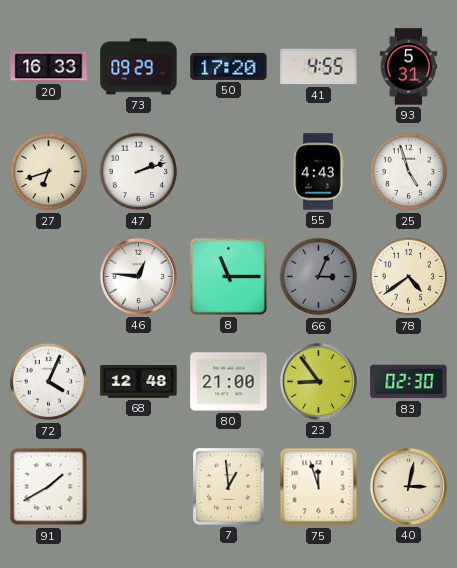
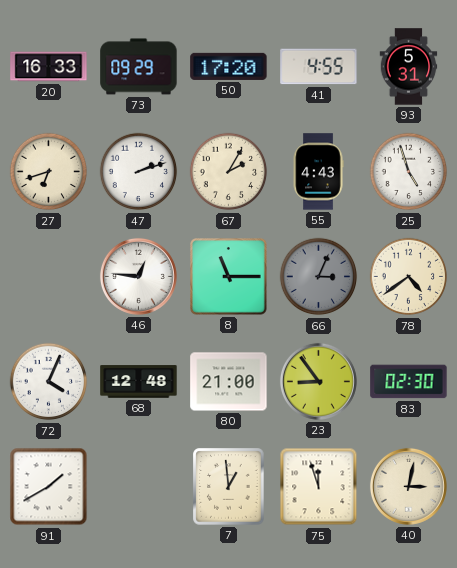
67: none -> 2:05
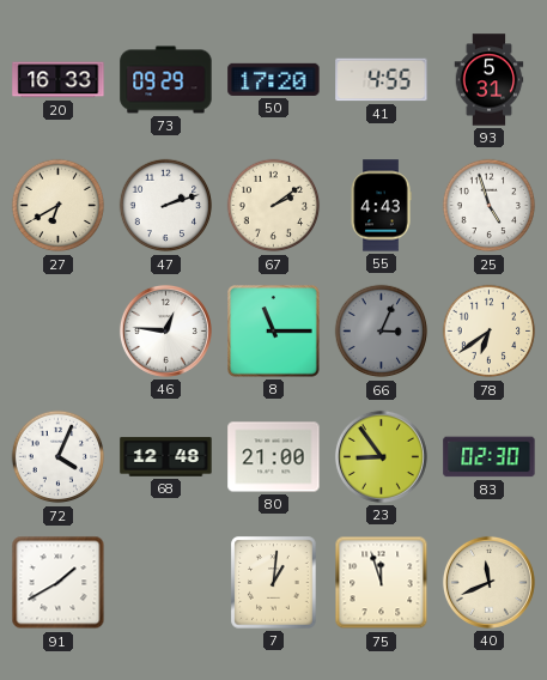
27: 6:42 -> 6:40
67: 2:05 -> 2:09
78: 4:39 -> 6:39
7: 12:59 -> 1:01
40: 3:02 -> 11:41
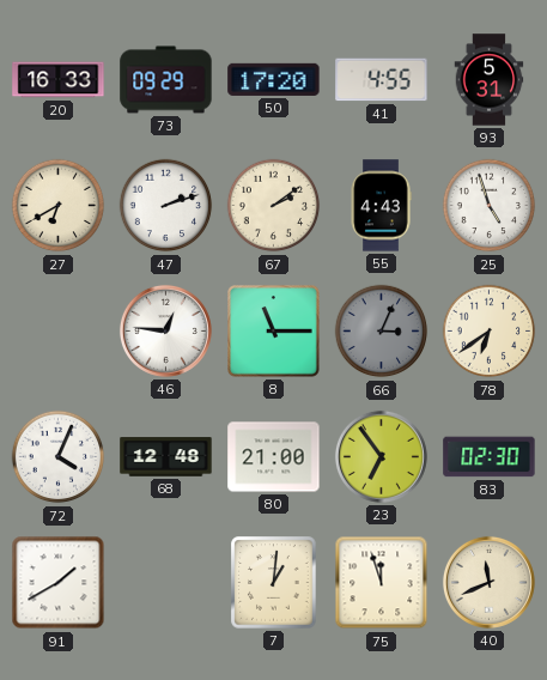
23: 8:54 -> 6:54
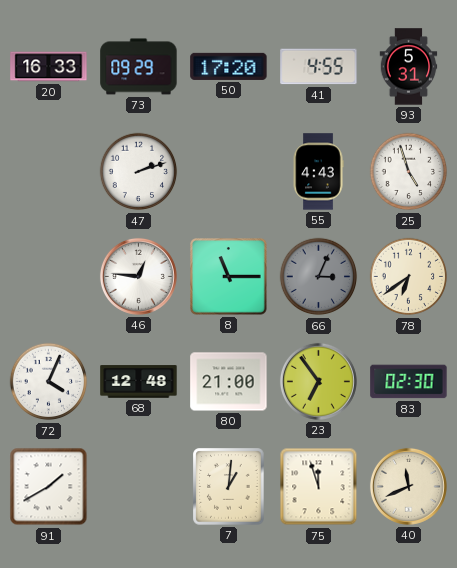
27: 6:40 -> none
67: 2:09 -> none
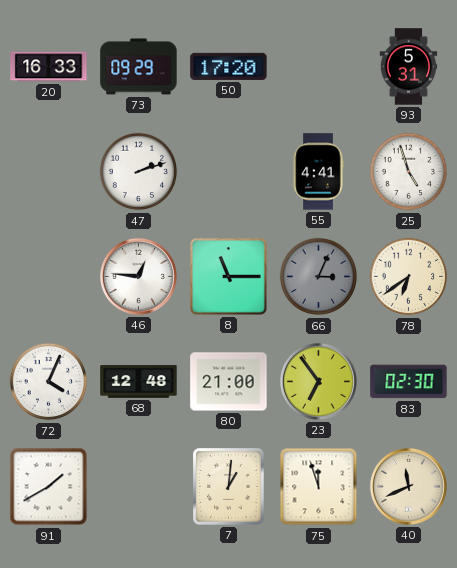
41: 4:55 -> none
55: 4:43 -> 4:41
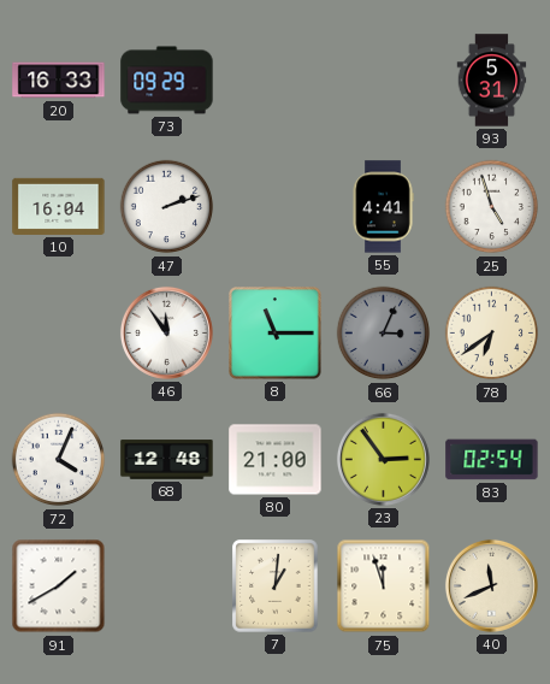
50: 17:20 -> none
10: none -> 16:04
46: 12:46 -> 11:54
23: 6:54 -> 2:54
83: 02:30 -> 02:54
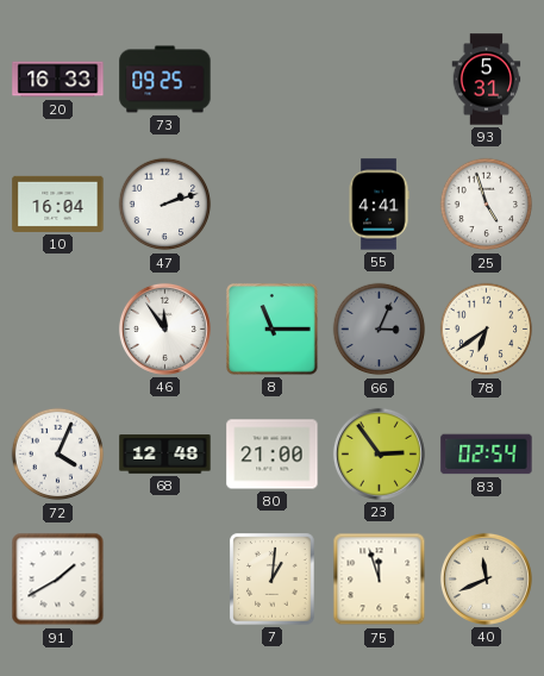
73: 09:29 -> 09:25
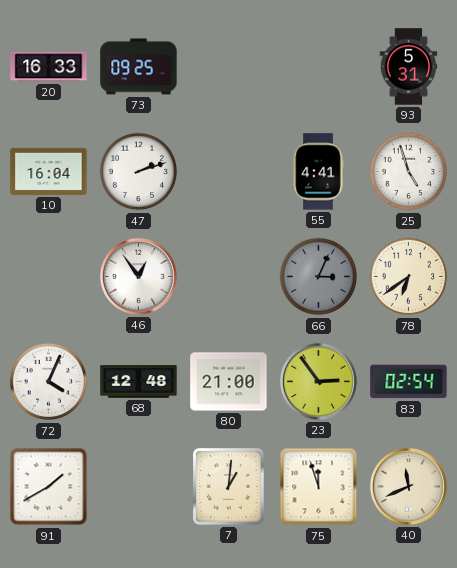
46: 11:54 -> 12:54
8: 11:15 -> none
